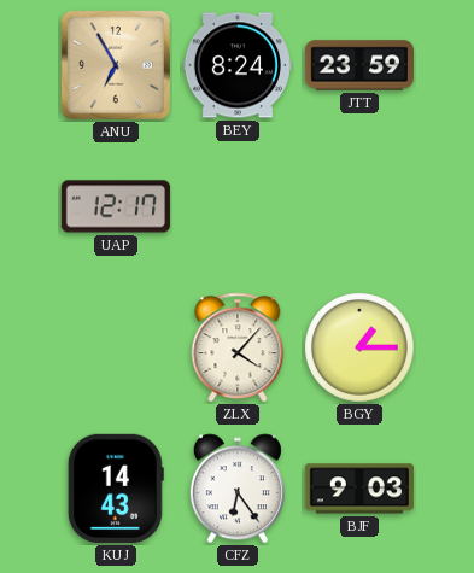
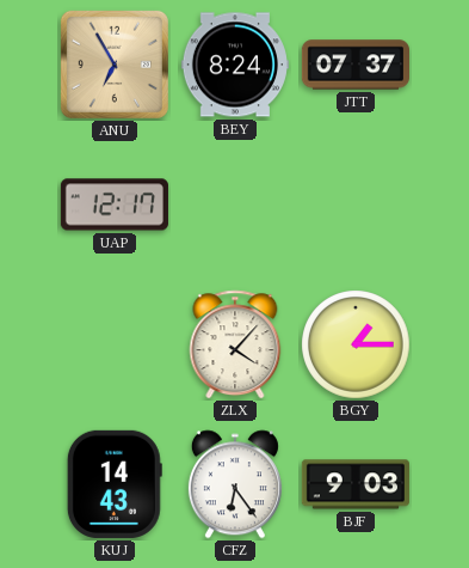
JTT: 23:59 -> 07:37
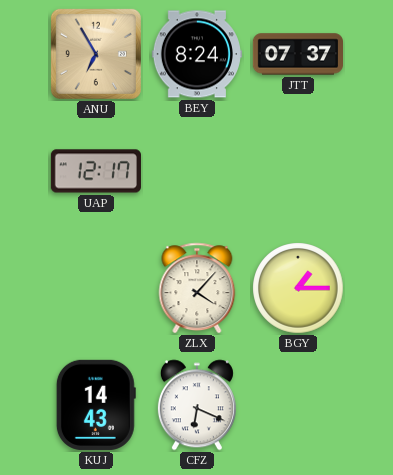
CFZ: 6:24 -> 6:19
BJF: 9:03 -> none
